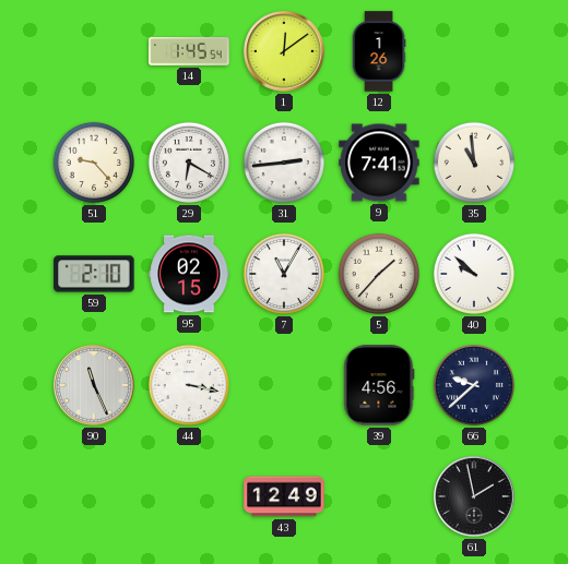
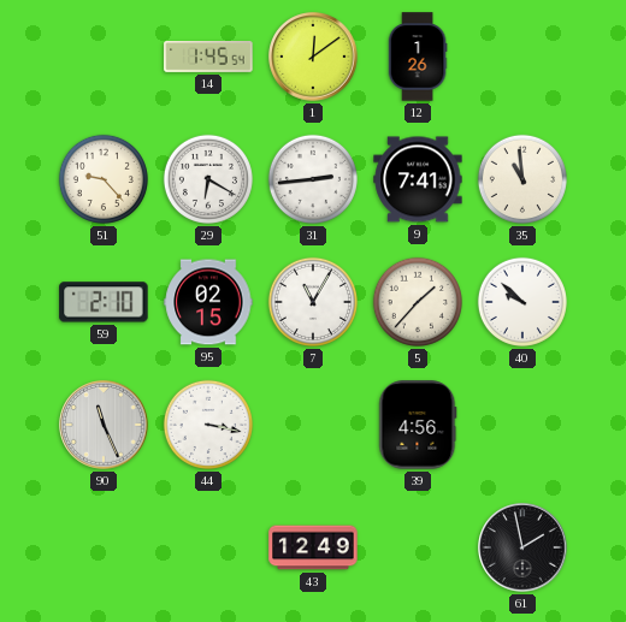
66: 9:38 -> none
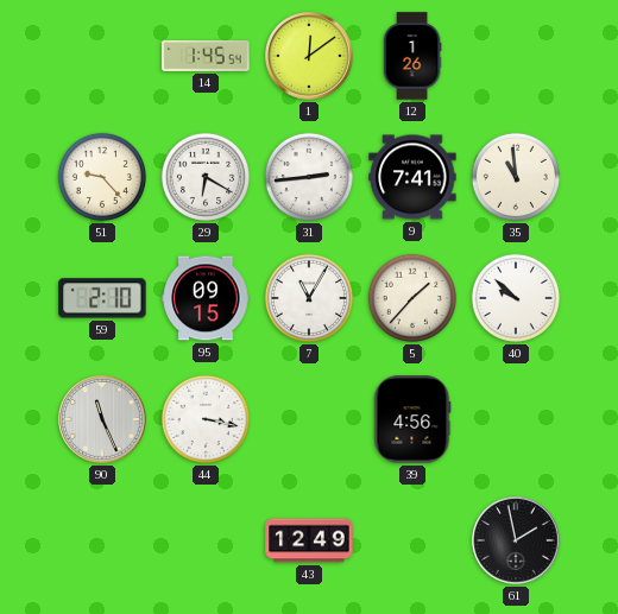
95: 02:15 -> 09:15
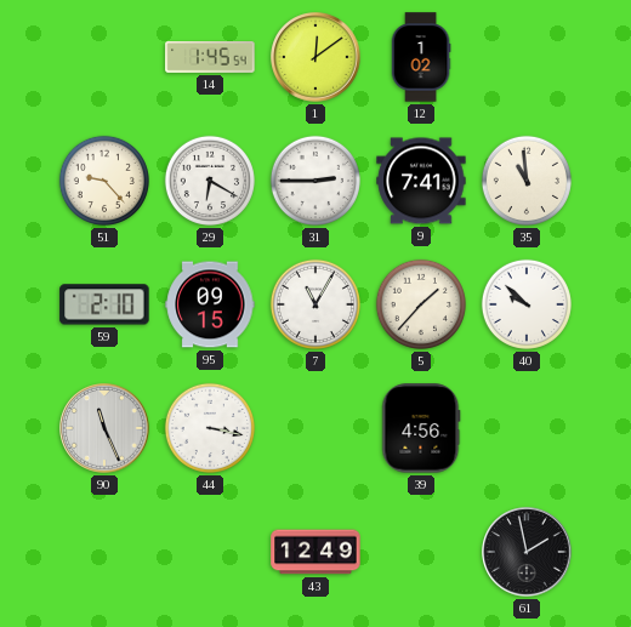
12: 1:26 -> 1:02
31: 2:44 -> 2:45
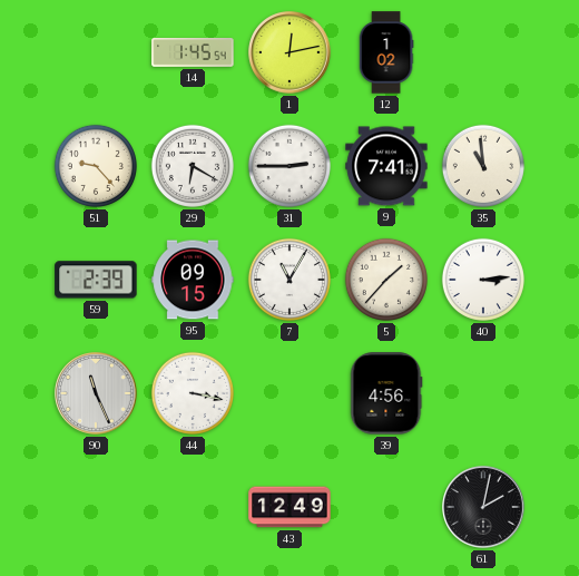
1: 12:09 -> 12:13
59: 2:10 -> 2:39
40: 9:52 -> 3:14
61: 1:58 -> 2:02
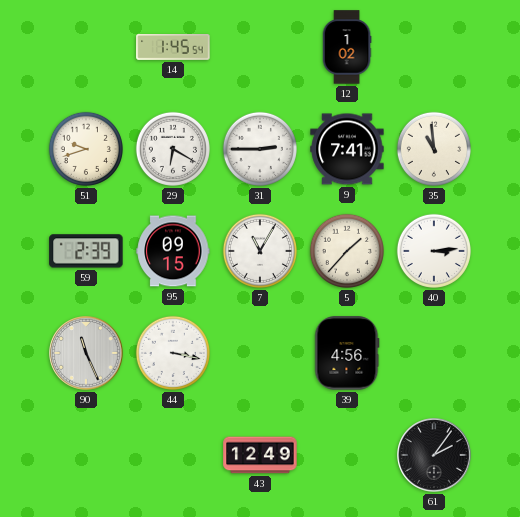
1: 12:13 -> none
51: 9:23 -> 9:42
61: 2:02 -> 2:06
